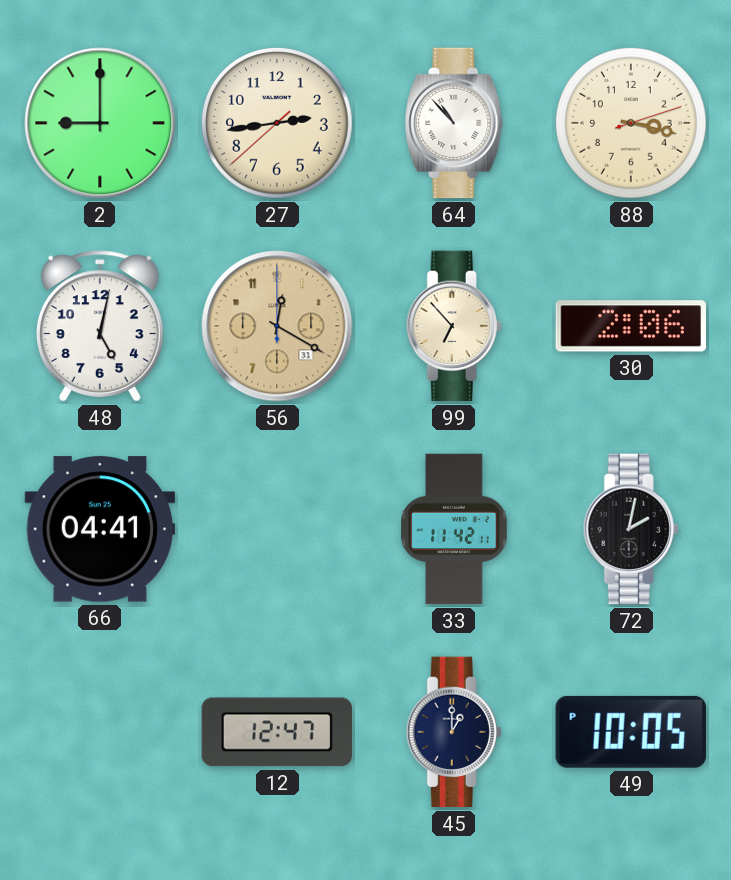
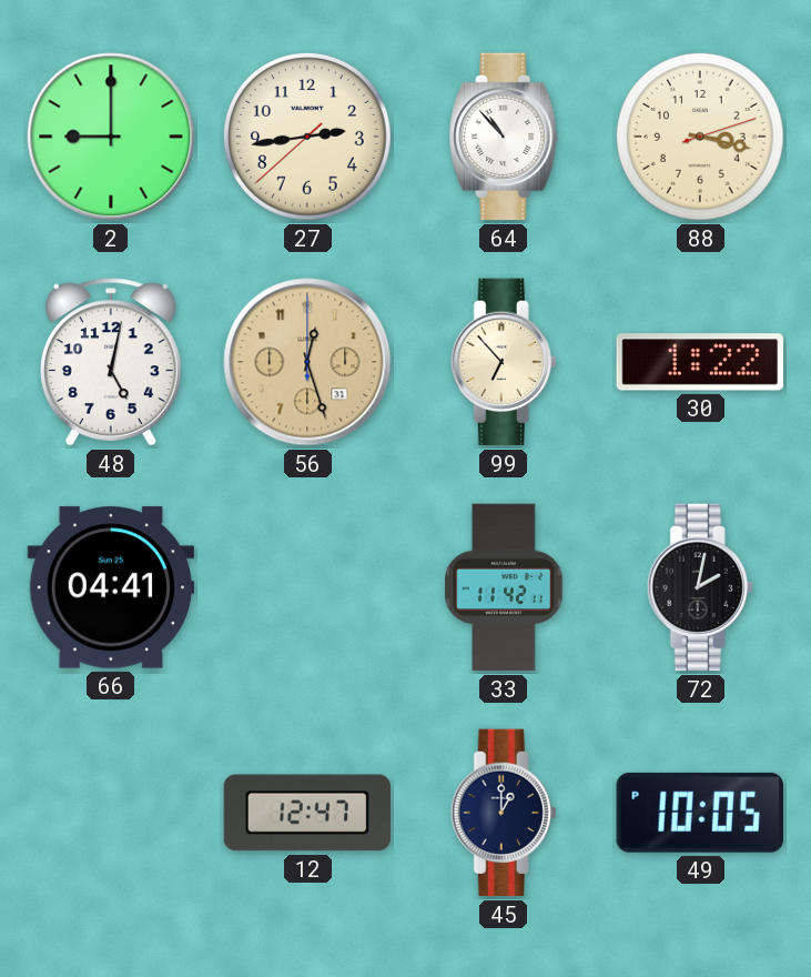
56: 12:20 -> 12:27
30: 2:06 -> 1:22
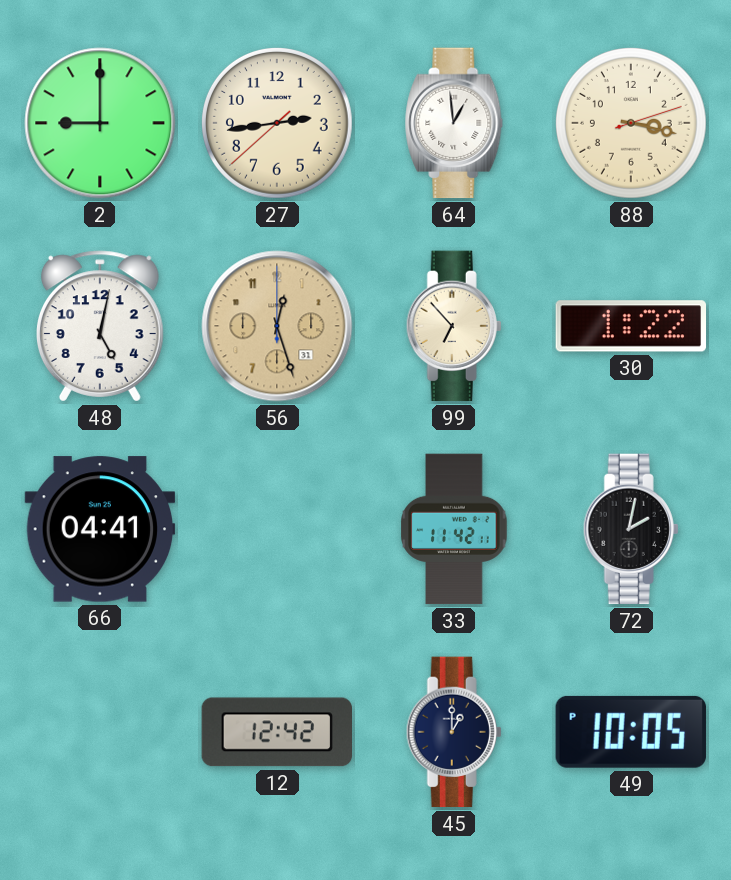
64: 10:53 -> 12:59
12: 12:47 -> 12:42
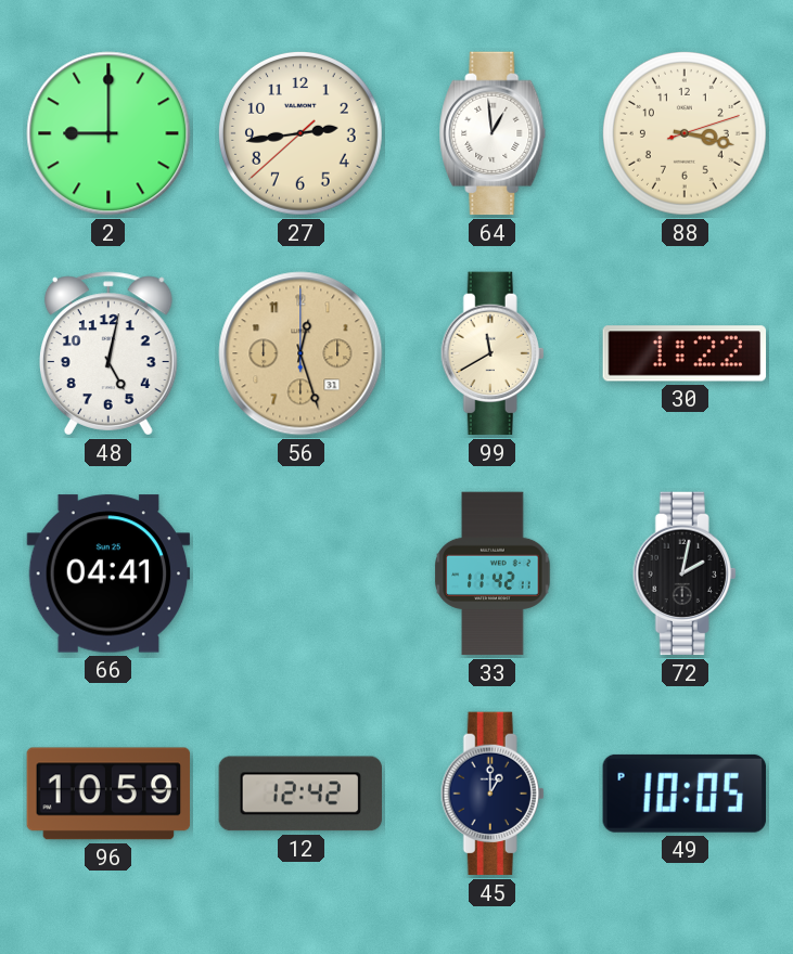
99: 6:53 -> 11:40
96: none -> 10:59
